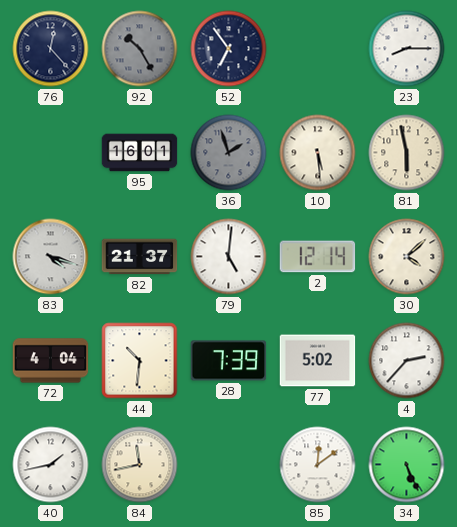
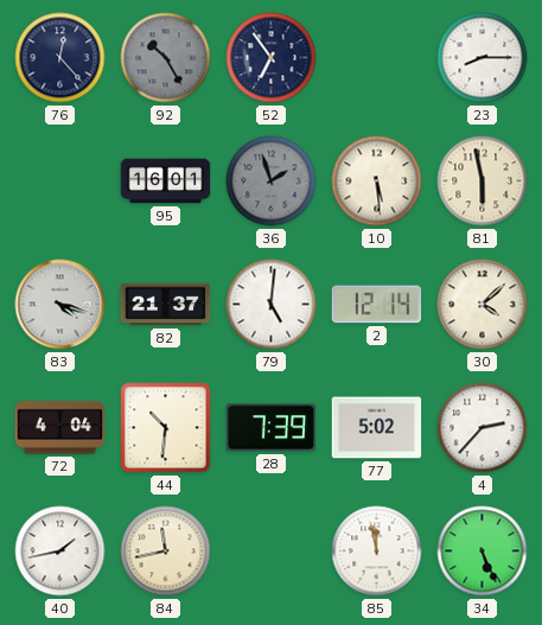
85: 12:09 -> 11:58
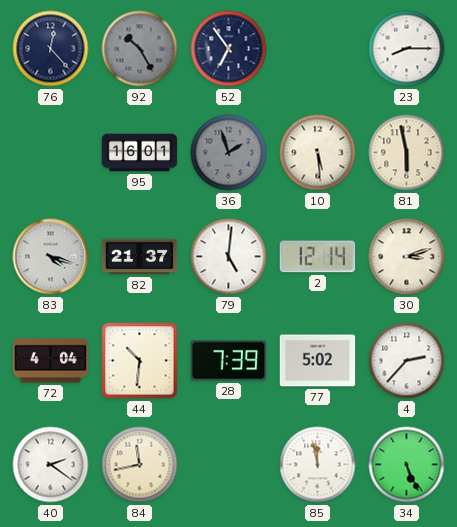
30: 4:08 -> 3:12
40: 1:43 -> 2:21
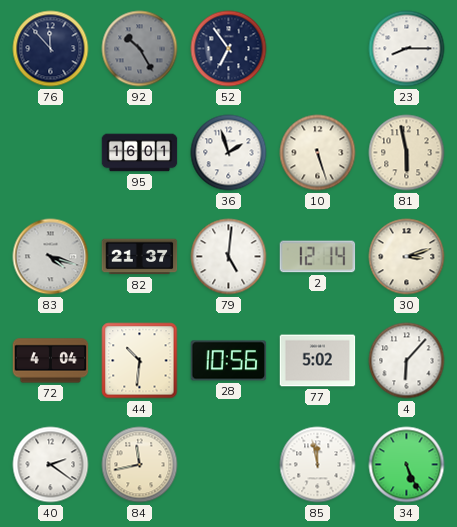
76: 12:23 -> 11:53
36 dial: grey -> white
10: 5:29 -> 5:27
28: 7:39 -> 10:56
4: 2:37 -> 6:07
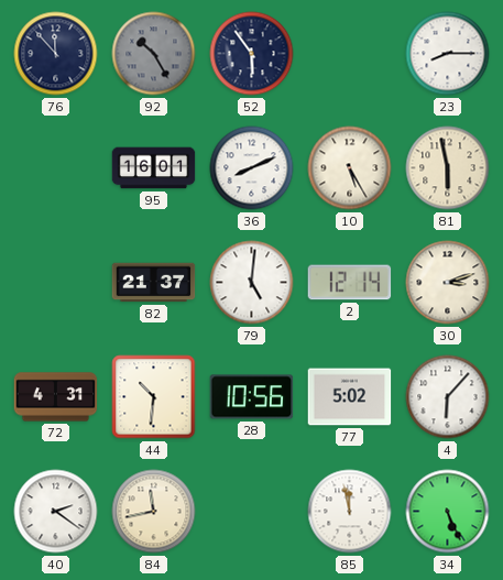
52: 6:54 -> 5:54
36: 1:57 -> 8:11
10: 5:27 -> 5:25
83: 4:18 -> none
72: 4:04 -> 4:31
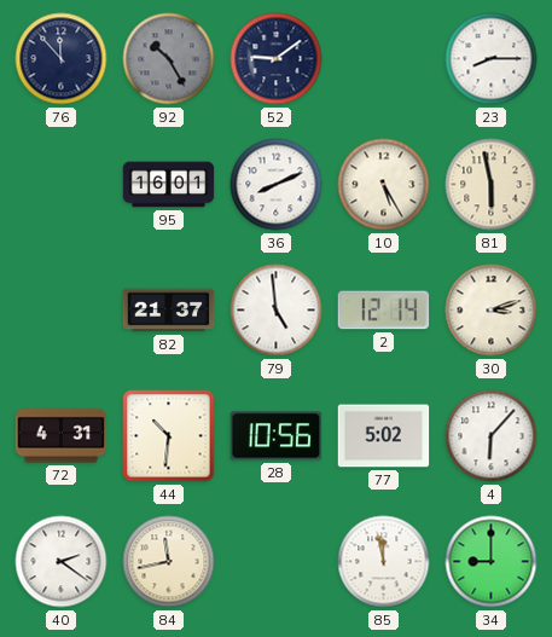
52: 5:54 -> 9:09
79: 5:01 -> 4:59
34: 5:26 -> 9:00
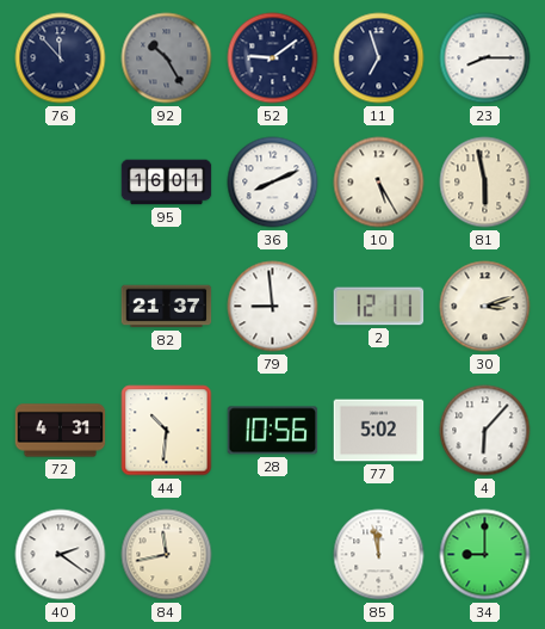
11: none -> 6:57
79: 4:59 -> 8:59
2: 12:14 -> 12:11
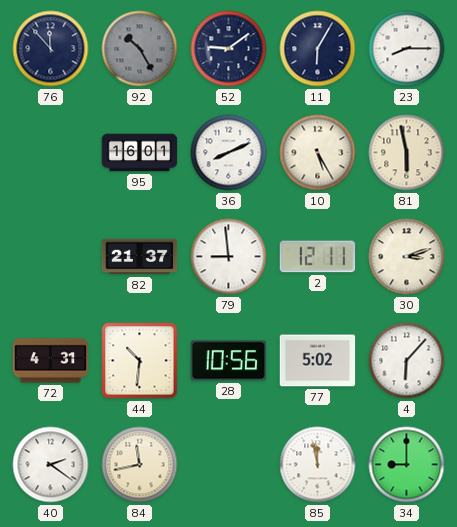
11: 6:57 -> 6:05
